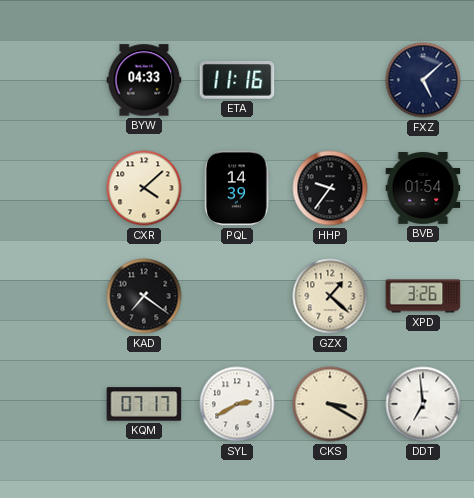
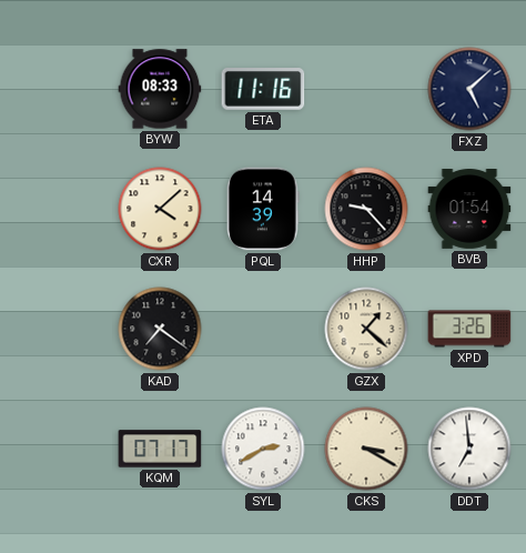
BYW: 04:33 -> 08:33
HHP: 9:36 -> 9:23
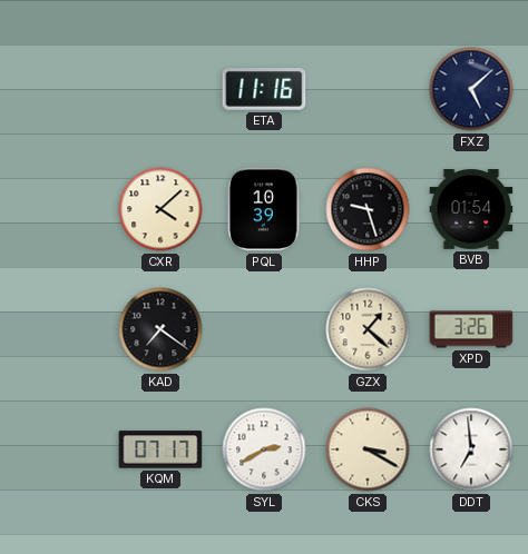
BYW: 08:33 -> none
PQL: 14:39 -> 10:39
HHP: 9:23 -> 9:27
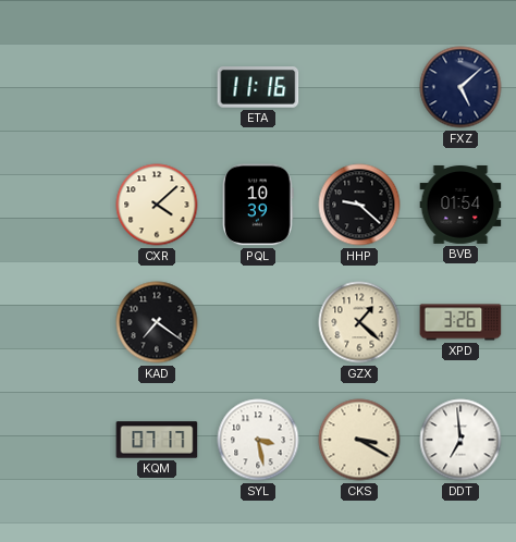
HHP: 9:27 -> 9:22
SYL: 2:40 -> 3:28
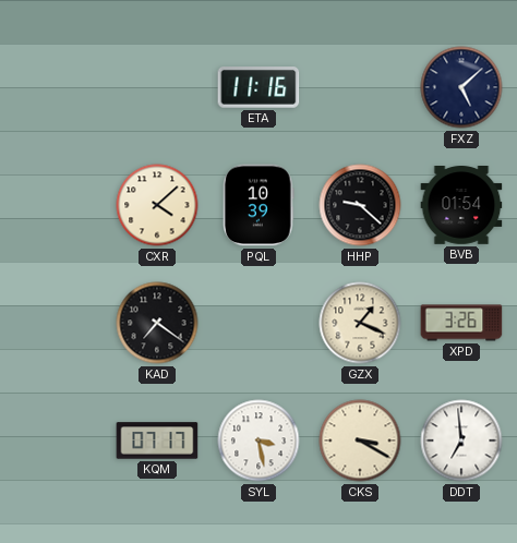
GZX: 1:22 -> 1:19
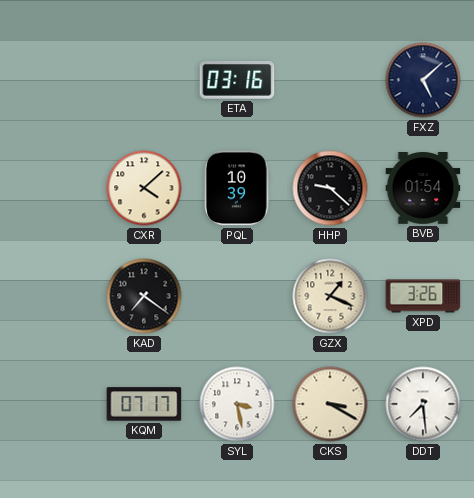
ETA: 11:16 -> 03:16
DDT: 6:59 -> 7:29
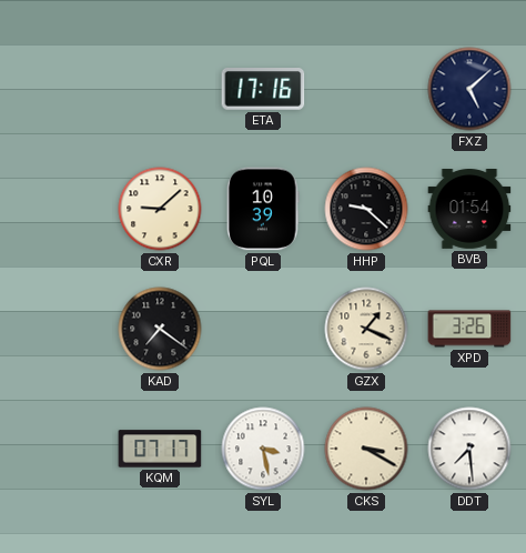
ETA: 03:16 -> 17:16
CXR: 4:08 -> 9:08
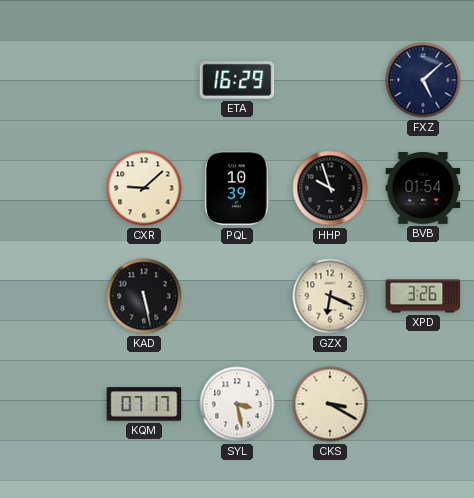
ETA: 17:16 -> 16:29
HHP: 9:22 -> 9:57
KAD: 7:21 -> 5:28
GZX: 1:19 -> 6:19
DDT: 7:29 -> none
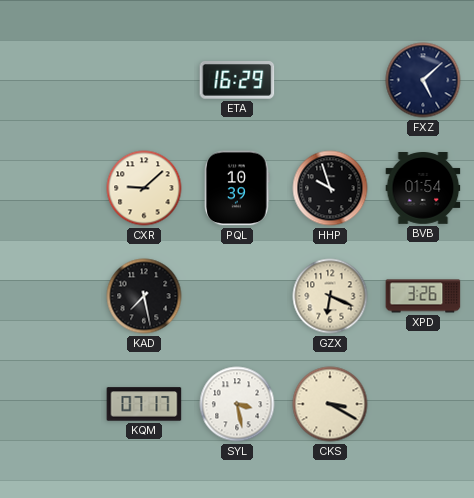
KAD: 5:28 -> 7:28
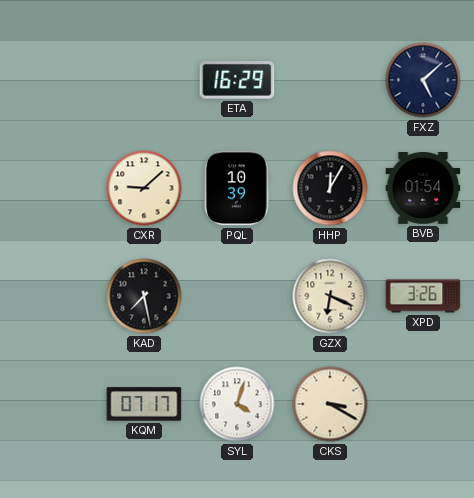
HHP: 9:57 -> 12:05
SYL: 3:28 -> 4:03
